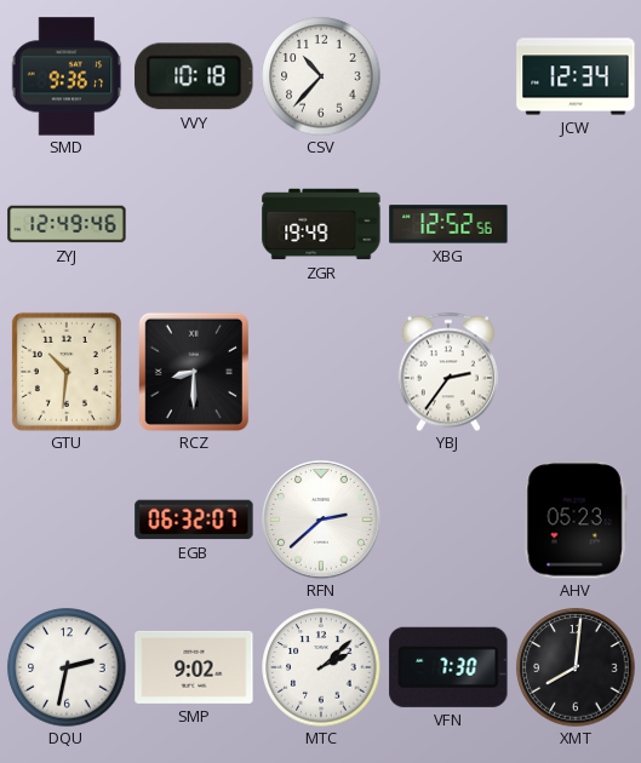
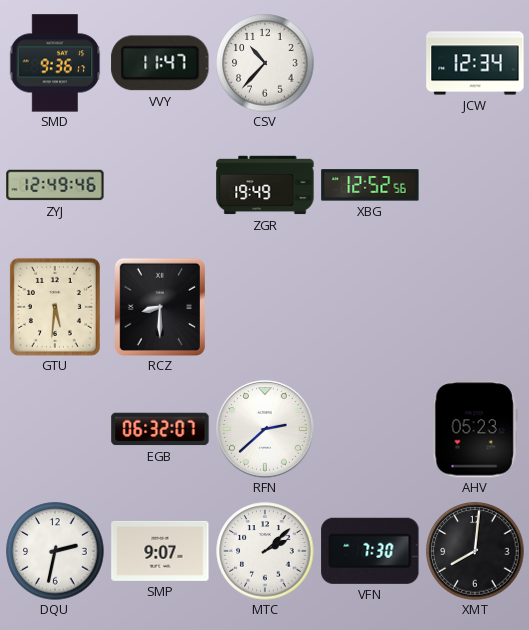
VVY: 10:18 -> 11:47
GTU: 10:31 -> 5:31
YBJ: 2:36 -> none
SMP: 9:02 -> 9:07
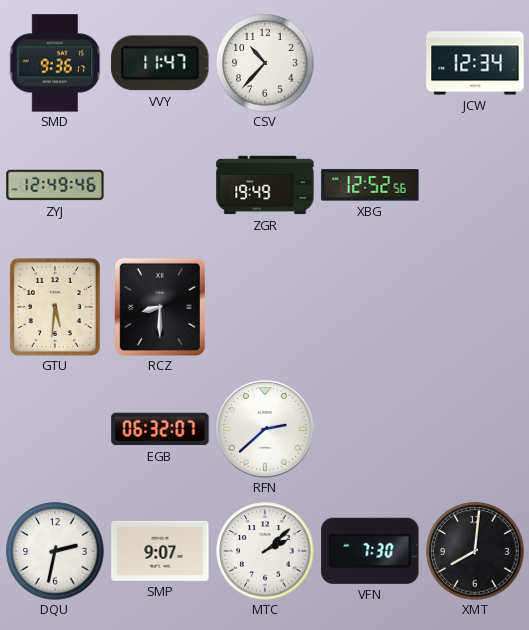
AHV: 05:23 -> none
